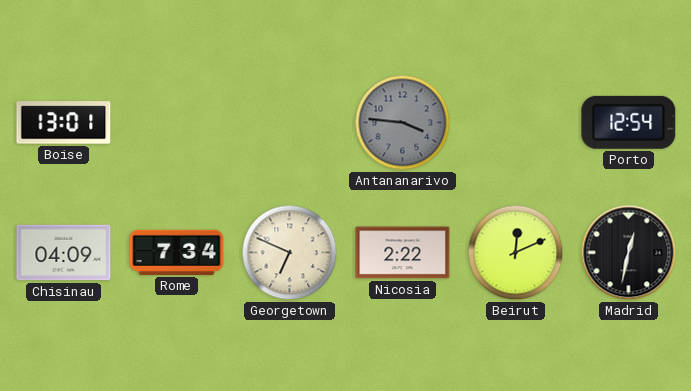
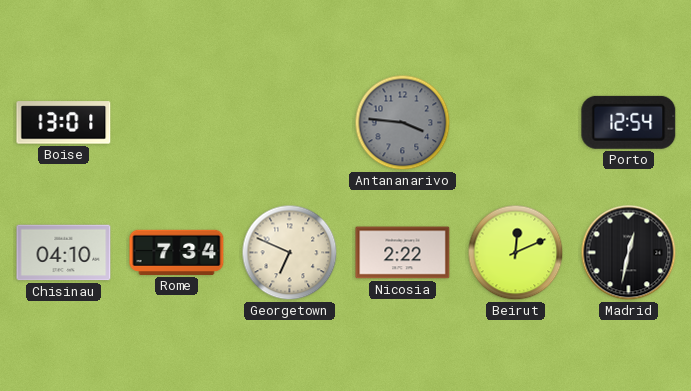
Chisinau: 04:09 -> 04:10
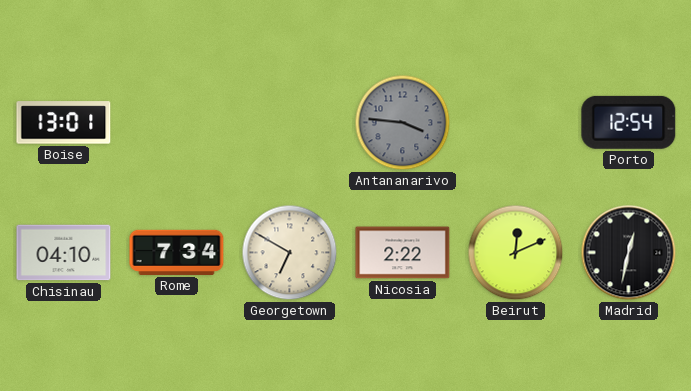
Georgetown: 6:49 -> 6:50
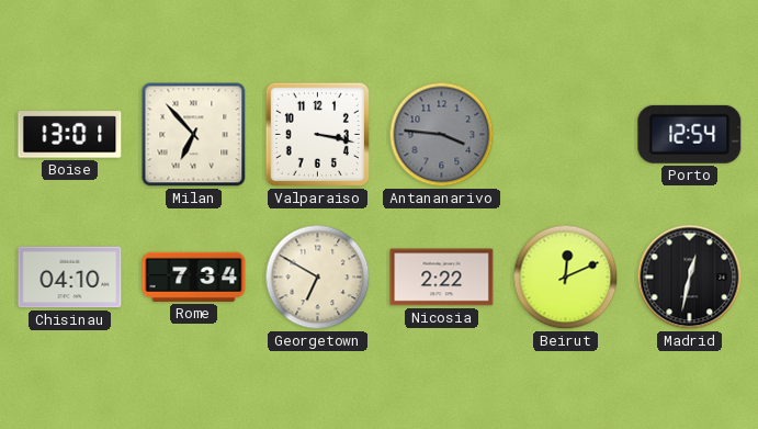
Milan: none -> 6:53
Valparaiso: none -> 3:17
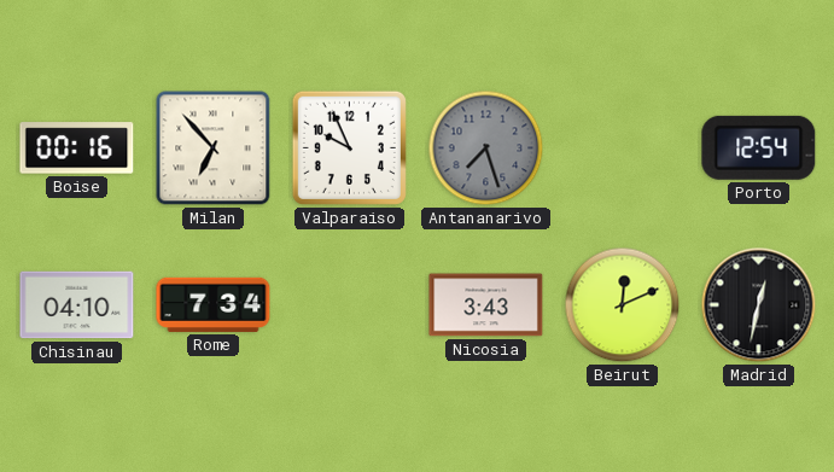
Boise: 13:01 -> 00:16
Valparaiso: 3:17 -> 9:56
Antananarivo: 3:46 -> 7:27
Georgetown: 6:50 -> none
Nicosia: 2:22 -> 3:43
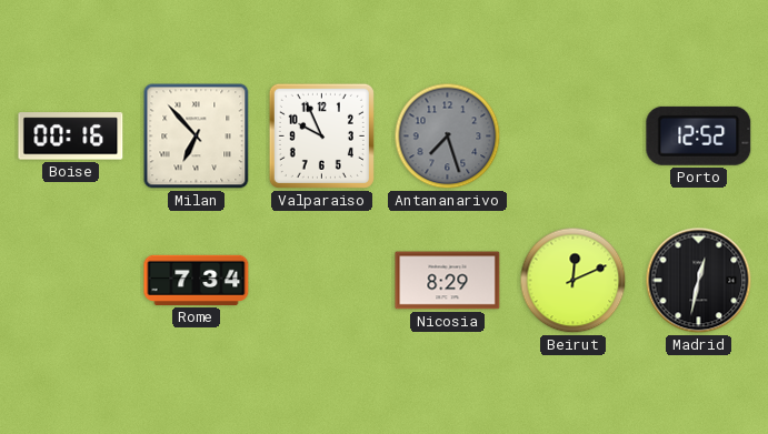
Porto: 12:54 -> 12:52
Chisinau: 04:10 -> none
Nicosia: 3:43 -> 8:29
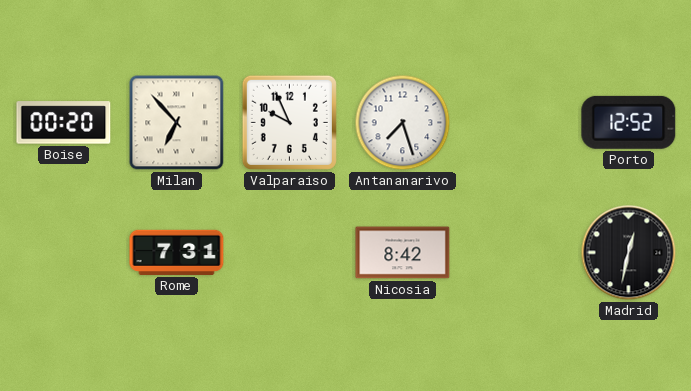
Boise: 00:16 -> 00:20
Antananarivo dial: grey -> white
Rome: 7:34 -> 7:31
Nicosia: 8:29 -> 8:42
Beirut: 12:11 -> none
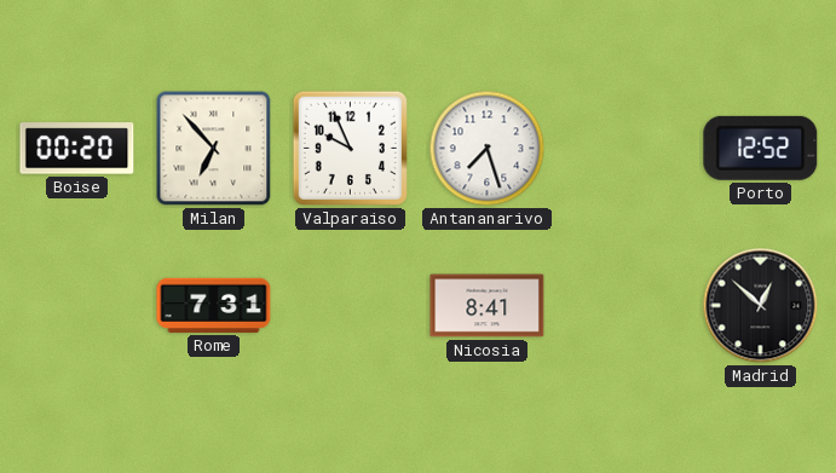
Nicosia: 8:42 -> 8:41
Madrid: 12:32 -> 12:52
